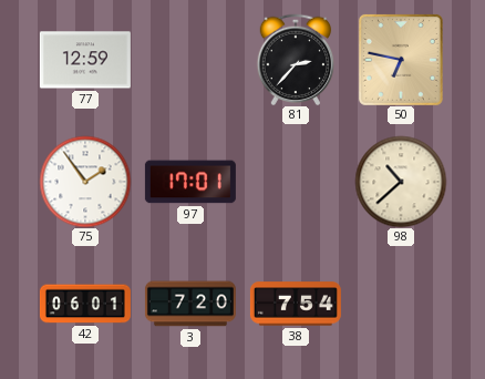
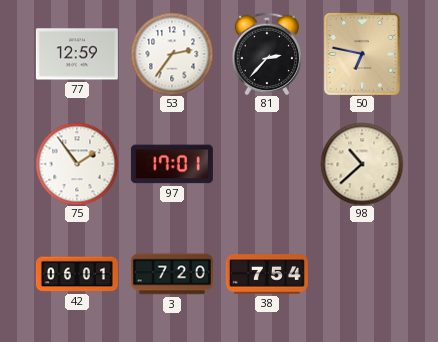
53: none -> 2:36
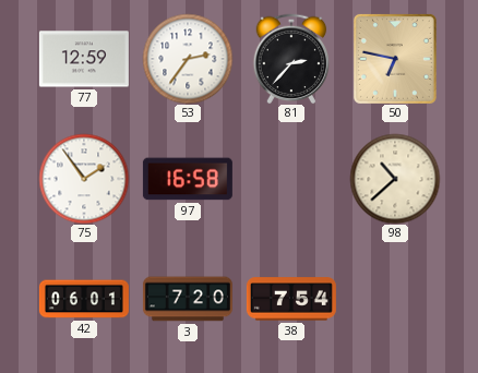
97: 17:01 -> 16:58
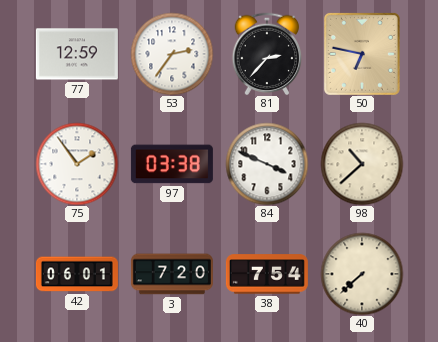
97: 16:58 -> 03:38
84: none -> 3:49
40: none -> 7:38
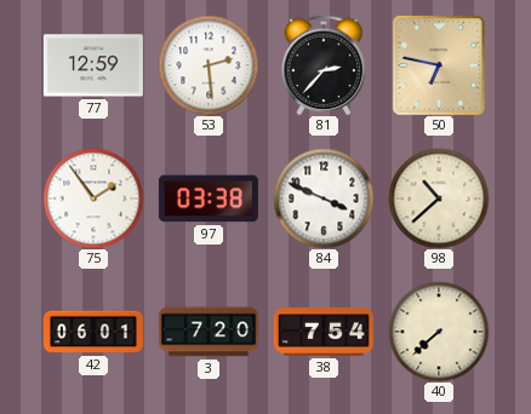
53: 2:36 -> 2:29
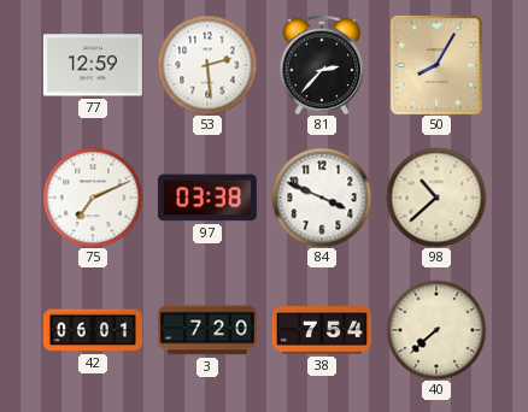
50: 6:47 -> 8:05
75: 1:54 -> 7:11
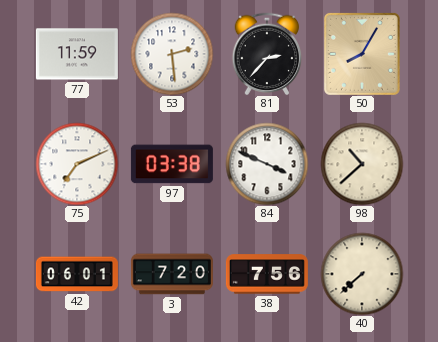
77: 12:59 -> 11:59
38: 7:54 -> 7:56
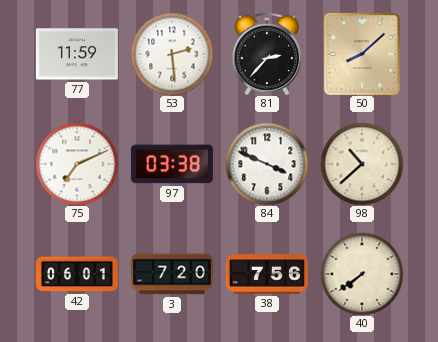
50: 8:05 -> 8:08
40: 7:38 -> 7:39
